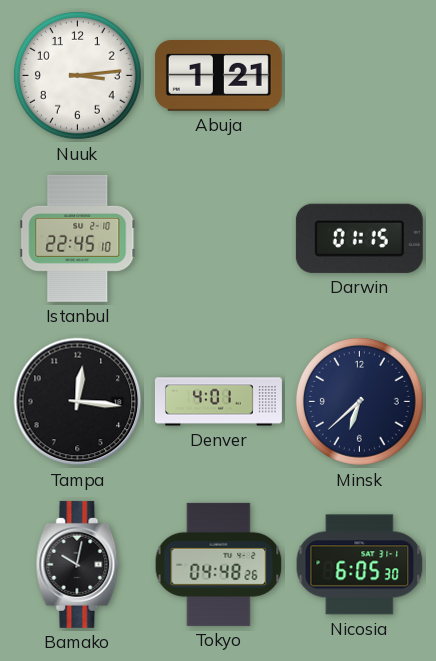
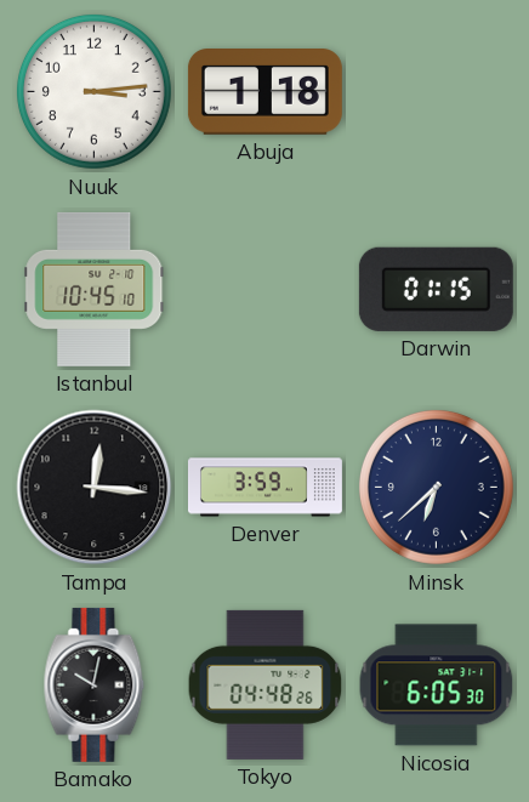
Abuja: 1:21 -> 1:18
Istanbul: 22:45 -> 10:45
Denver: 4:01 -> 3:59
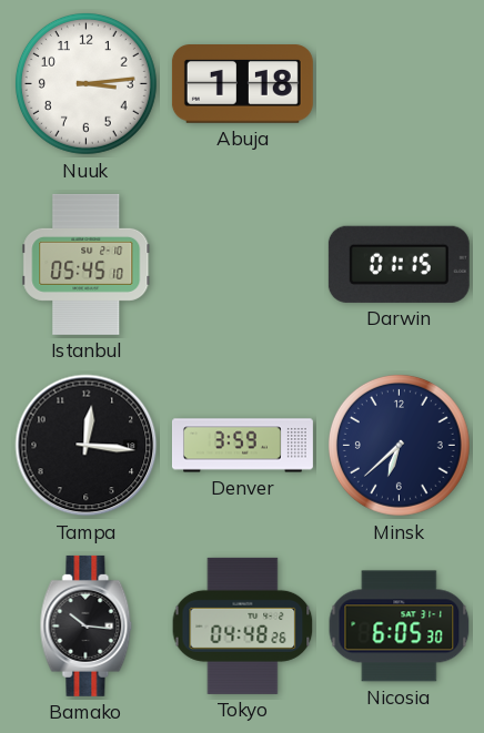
Istanbul: 10:45 -> 05:45
Bamako: 10:02 -> 10:16
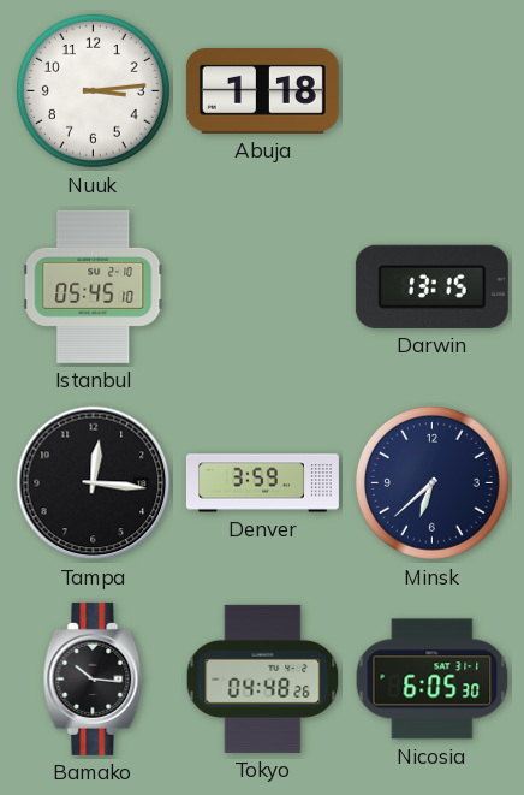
Darwin: 01:15 -> 13:15
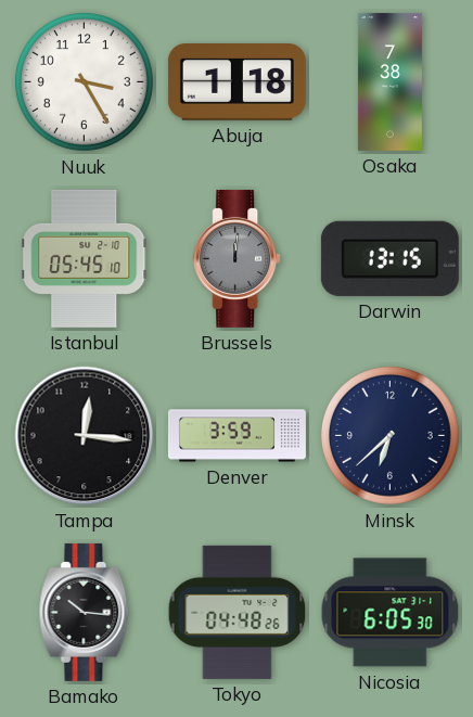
Nuuk: 3:14 -> 3:25
Osaka: none -> 7:38
Brussels: none -> 12:01
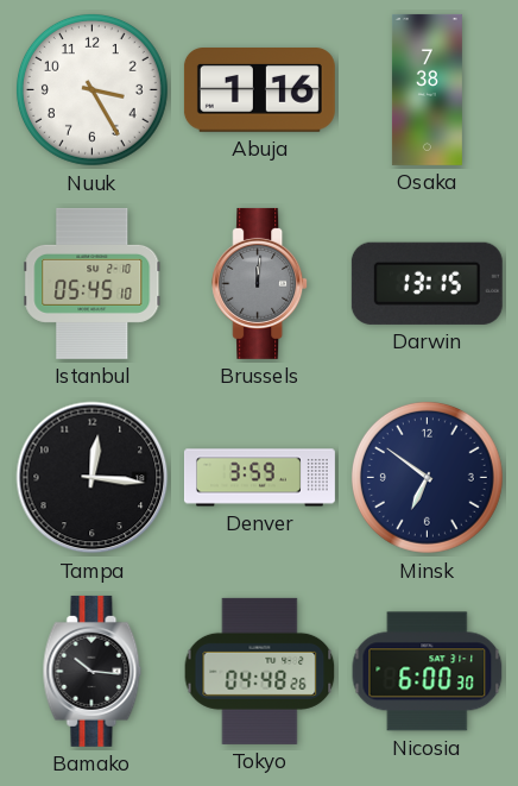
Abuja: 1:18 -> 1:16
Minsk: 6:38 -> 6:51
Nicosia: 6:05 -> 6:00
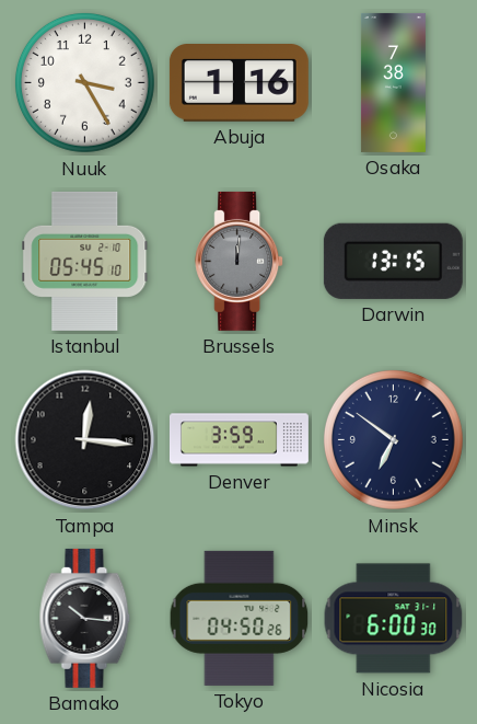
Tokyo: 04:48 -> 04:50
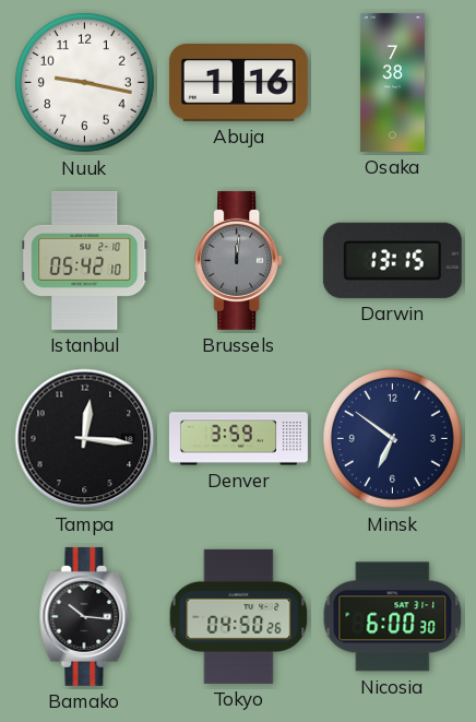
Nuuk: 3:25 -> 9:17
Istanbul: 05:45 -> 05:42
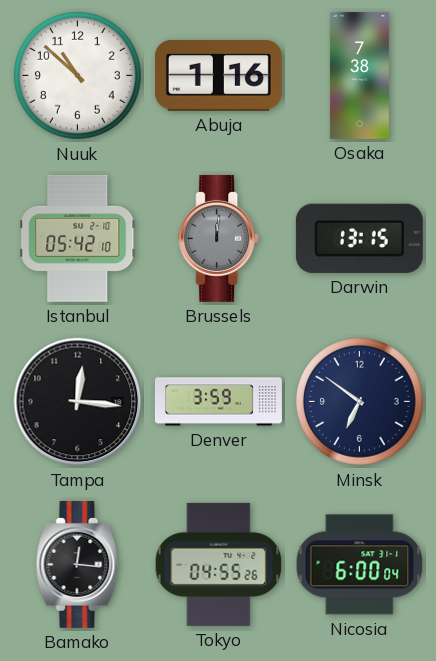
Nuuk: 9:17 -> 10:52
Bamako: 10:16 -> 12:16
Tokyo: 04:50 -> 04:55
Nicosia: 6:00:30 -> 6:00:04
